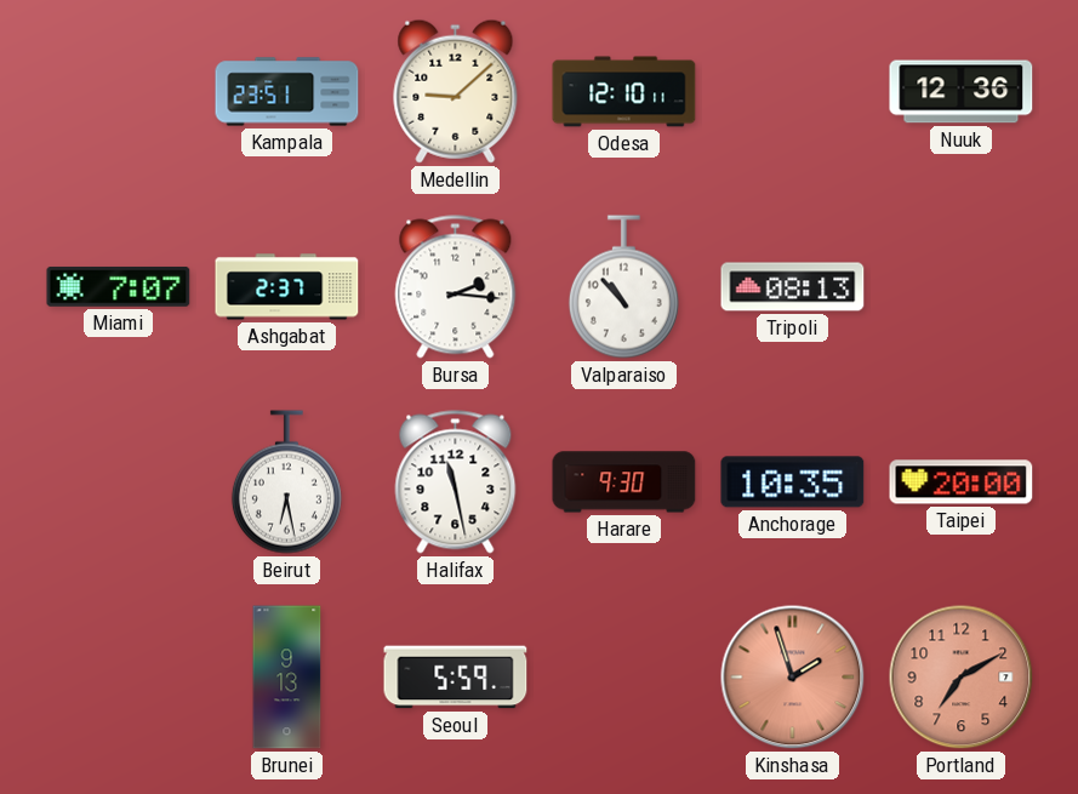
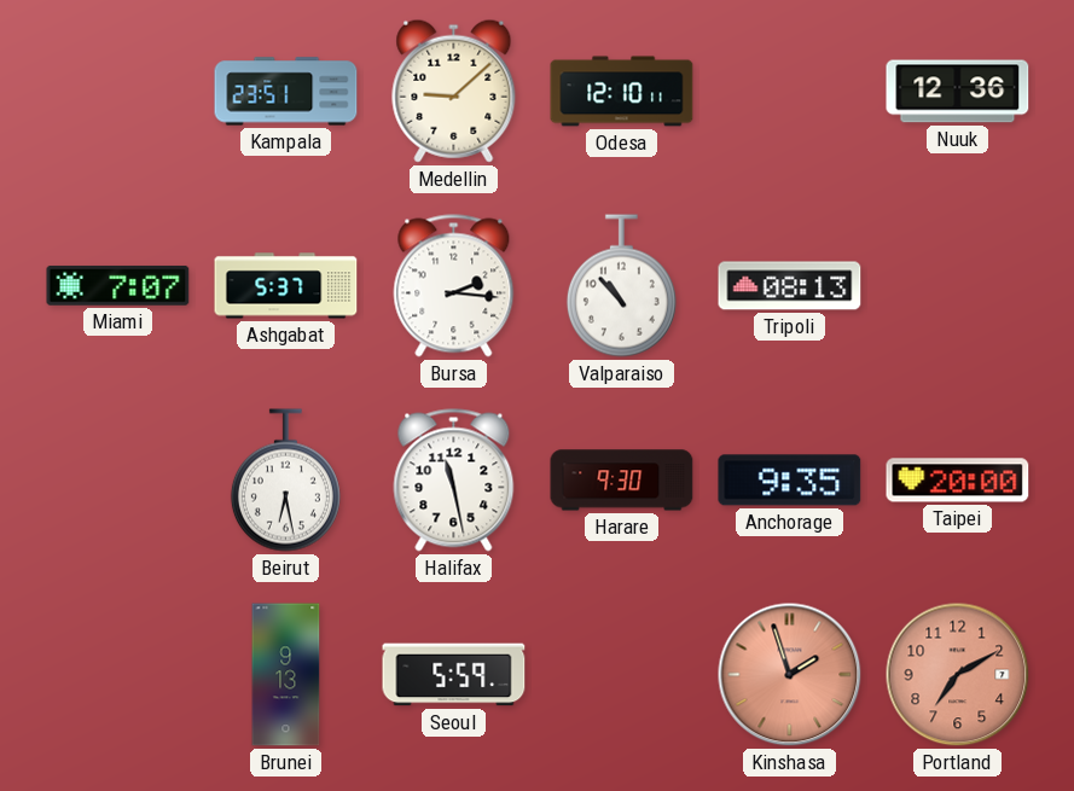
Ashgabat: 2:37 -> 5:37
Anchorage: 10:35 -> 9:35
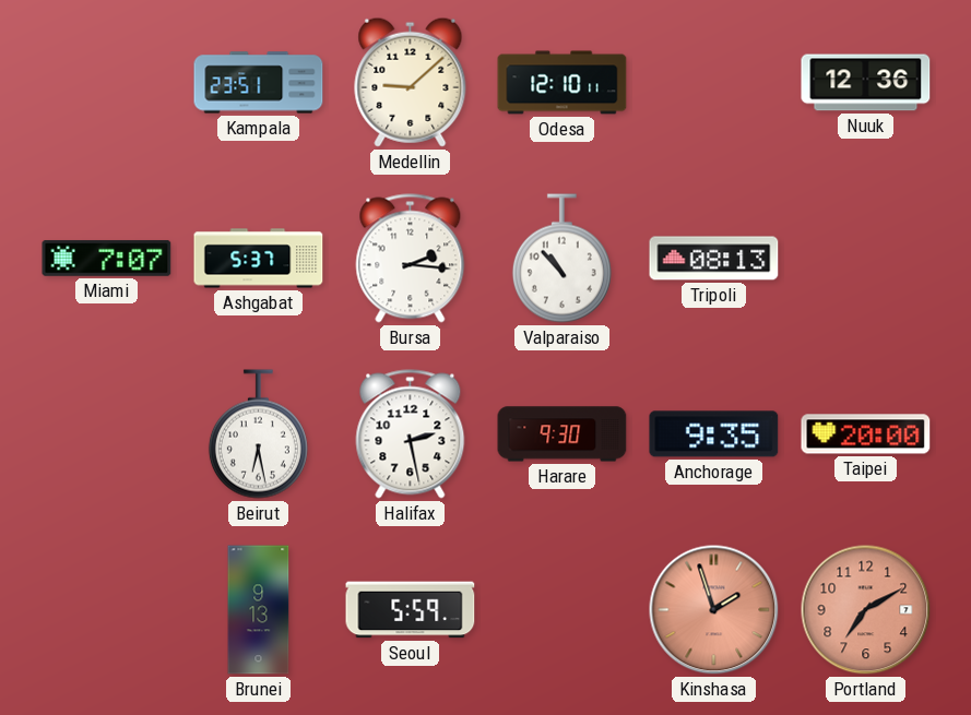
Halifax: 11:28 -> 2:28
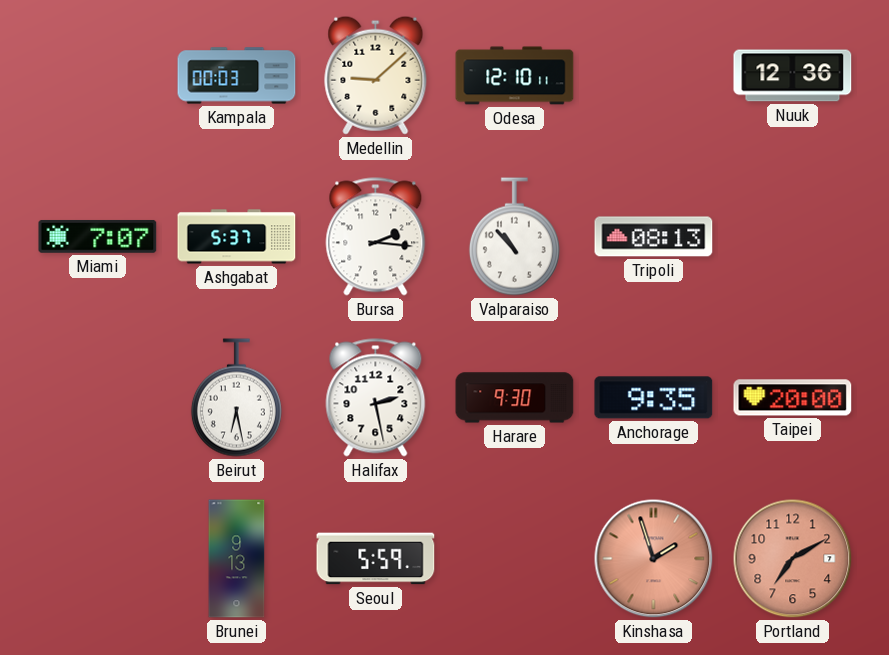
Kampala: 23:51 -> 00:03
